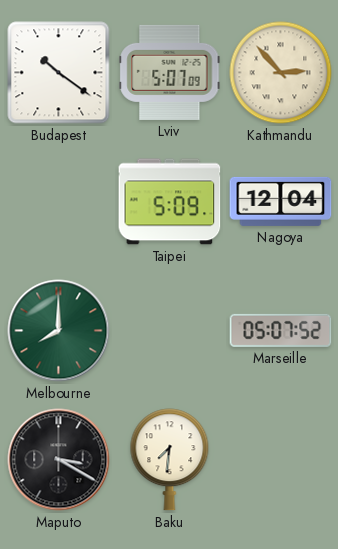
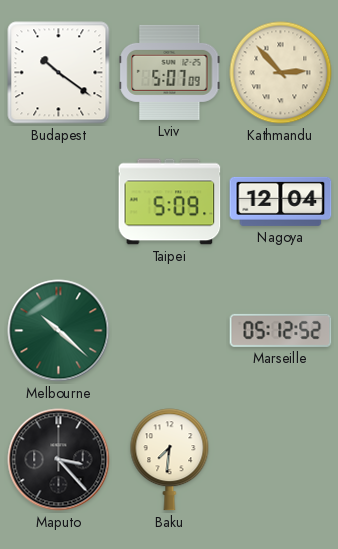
Melbourne: 8:00 -> 10:22
Marseille: 05:07 -> 05:12
Maputo: 3:20 -> 3:23
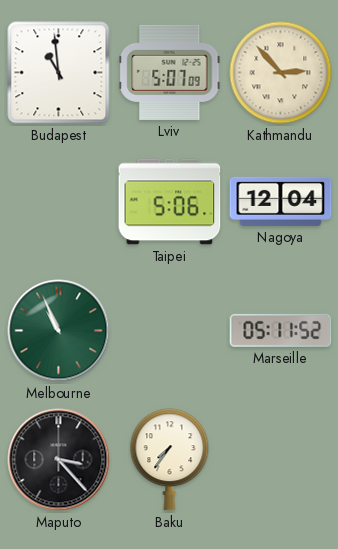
Budapest: 10:21 -> 10:59
Taipei: 5:09 -> 5:06
Melbourne: 10:22 -> 10:56
Marseille: 05:12 -> 05:11
Baku: 7:31 -> 7:36
